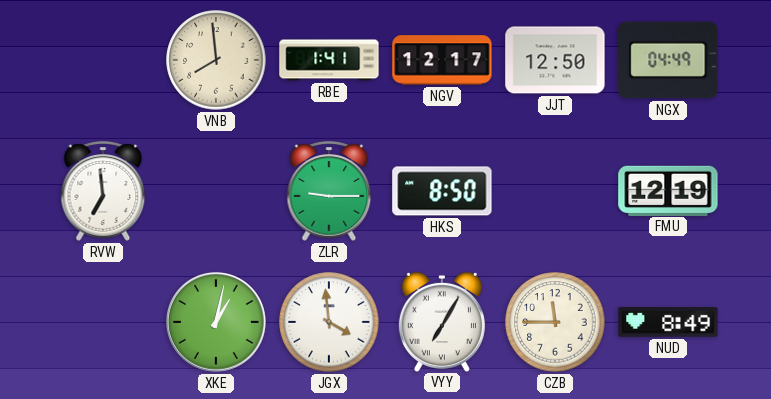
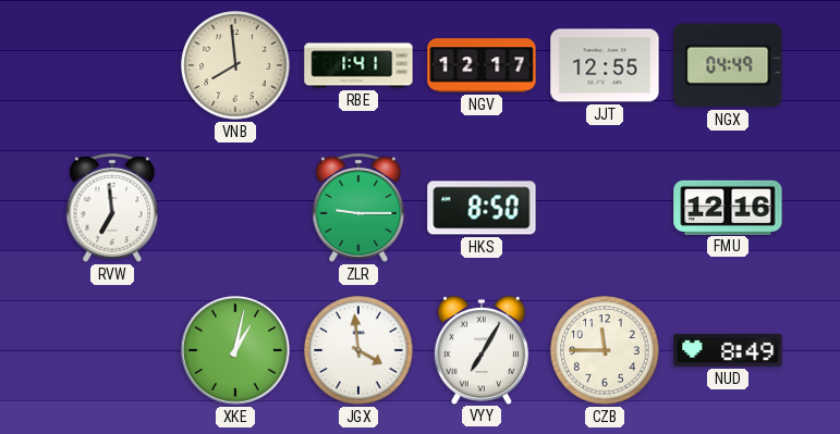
JJT: 12:50 -> 12:55
FMU: 12:19 -> 12:16
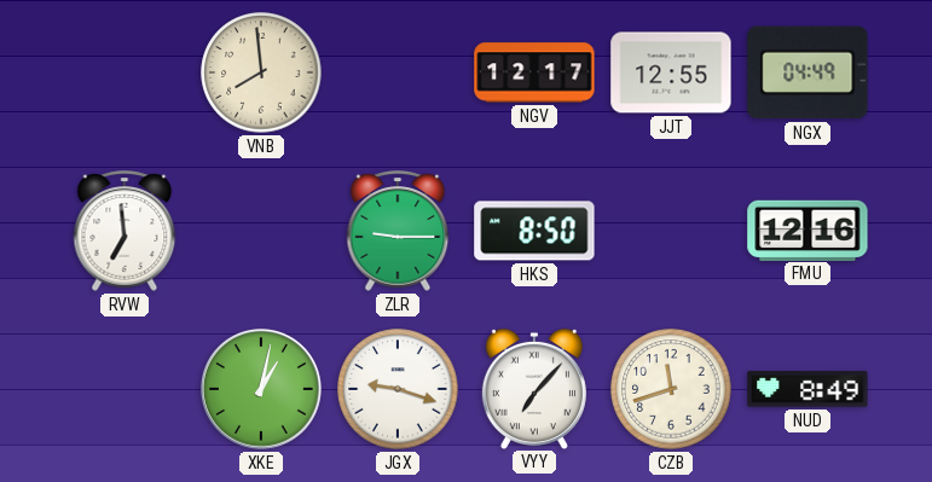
RBE: 1:41 -> none
JGX: 3:59 -> 9:18
VYY: 7:05 -> 7:07
CZB: 11:45 -> 11:42
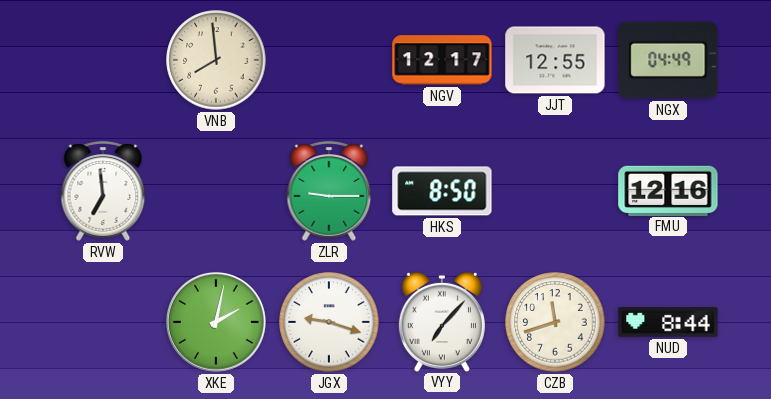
XKE: 1:02 -> 2:02
NUD: 8:49 -> 8:44
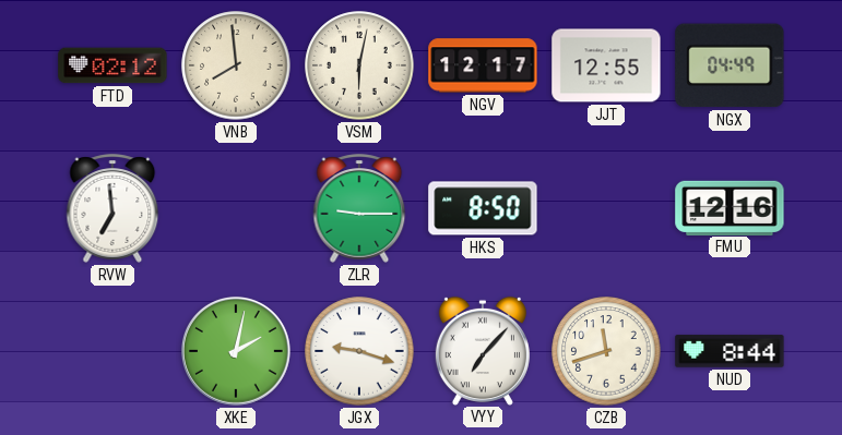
FTD: none -> 02:12
VSM: none -> 6:02
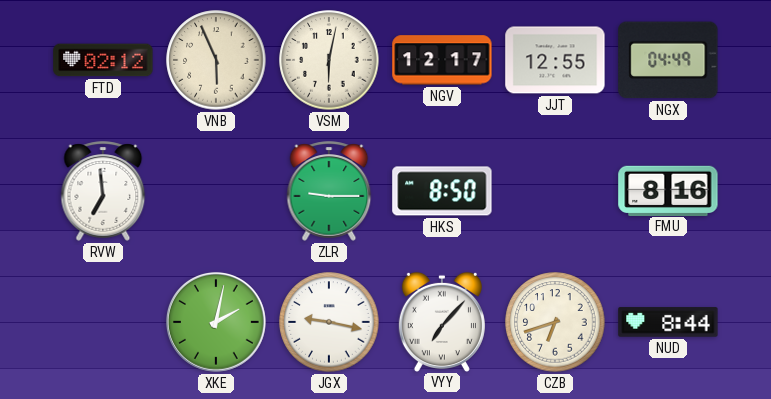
VNB: 7:59 -> 5:56
FMU: 12:16 -> 8:16
JGX: 9:18 -> 9:17
CZB: 11:42 -> 6:42
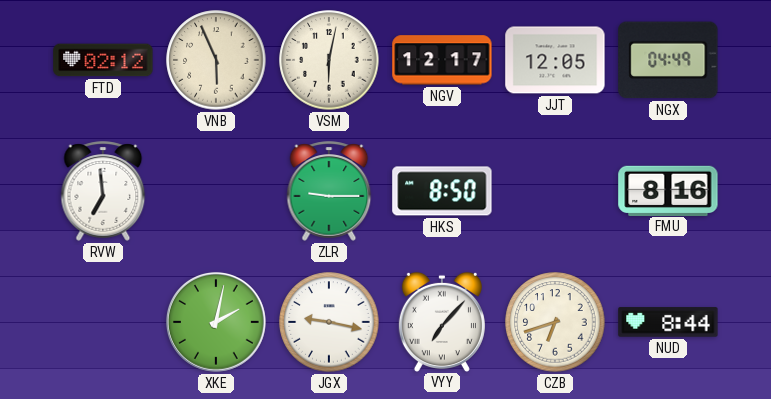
JJT: 12:55 -> 12:05
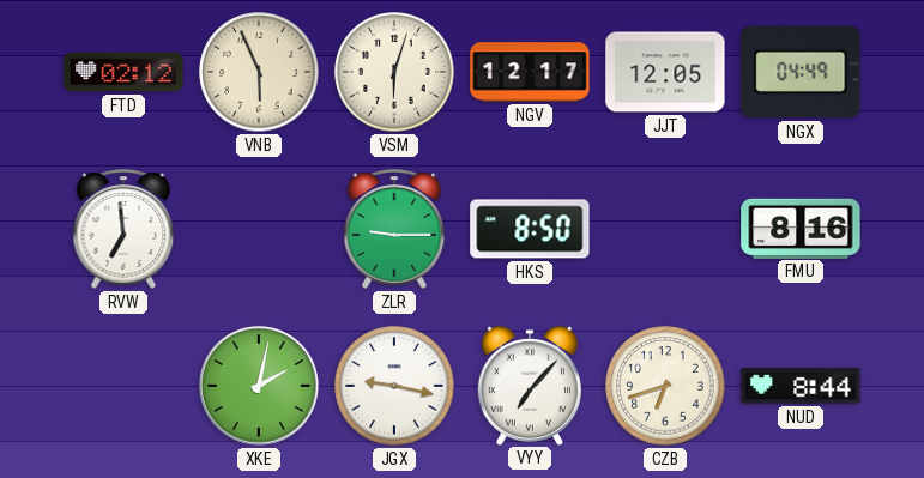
VSM: 6:02 -> 6:03
